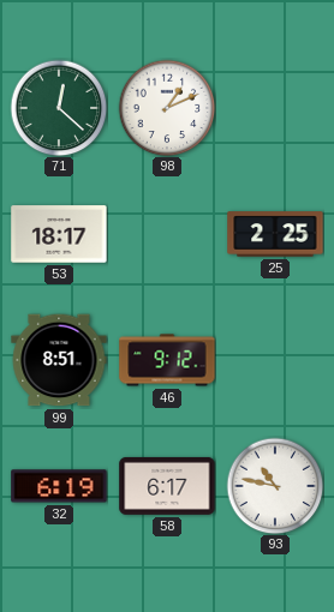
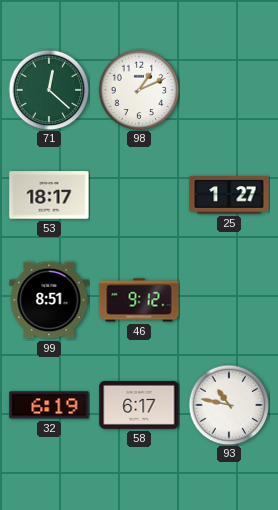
25: 2:25 -> 1:27
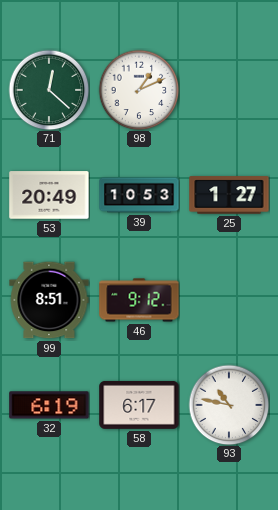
53: 18:17 -> 20:49
39: none -> 10:53
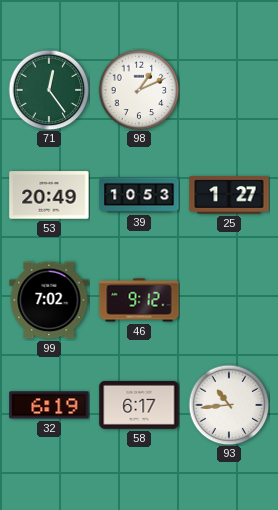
71: 12:22 -> 12:24
99: 8:51 -> 7:02
93: 10:47 -> 10:44
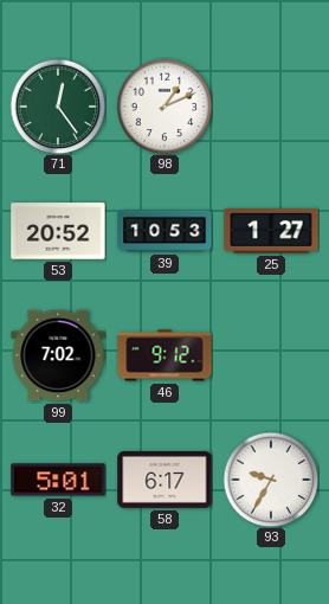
53: 20:49 -> 20:52
32: 6:19 -> 5:01
93: 10:44 -> 9:35
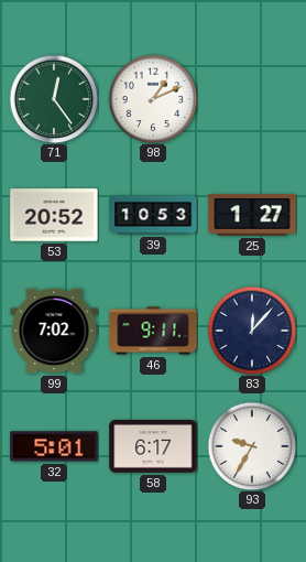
46: 9:12 -> 9:11
83: none -> 12:07
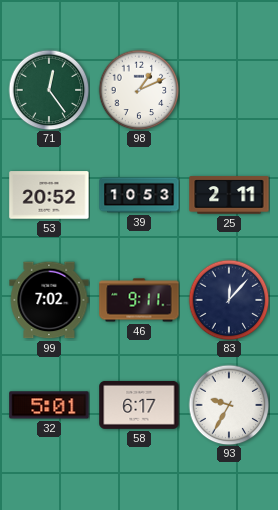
25: 1:27 -> 2:11
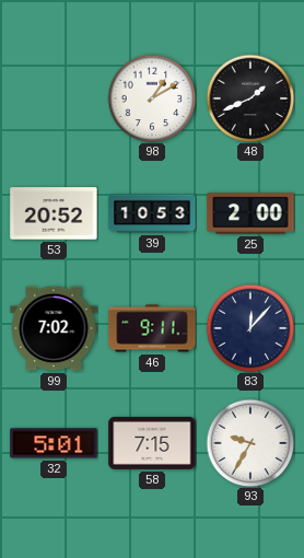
71: 12:24 -> none
98: 1:11 -> 1:10
48: none -> 1:41
25: 2:11 -> 2:00
58: 6:17 -> 7:15
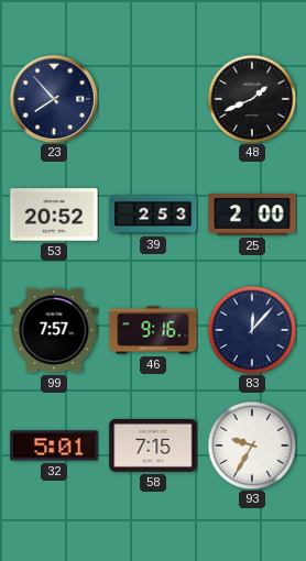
23: none -> 7:53
98: 1:10 -> none
39: 10:53 -> 2:53
99: 7:02 -> 7:57
46: 9:11 -> 9:16
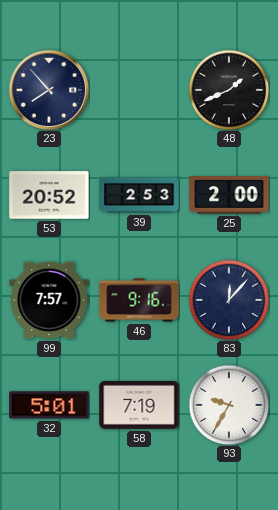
58: 7:15 -> 7:19
